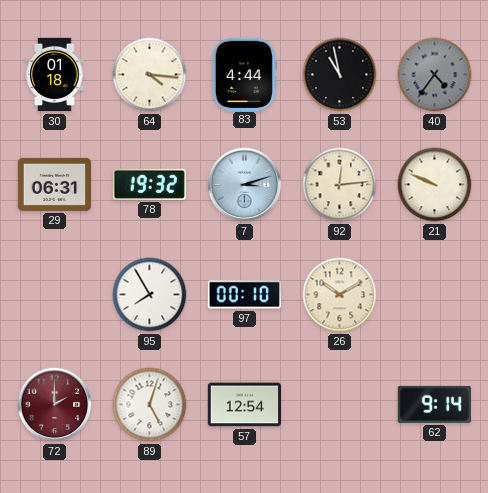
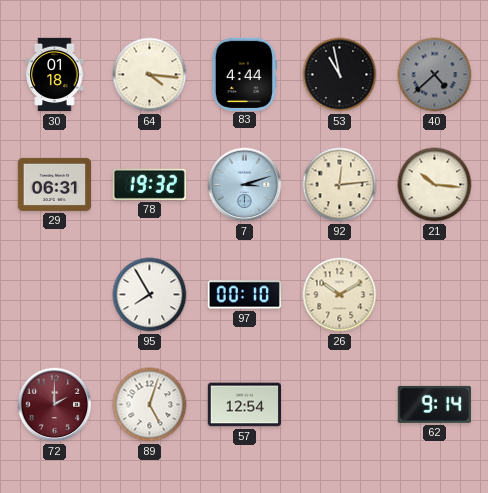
40: 4:36 -> 4:38
21: 9:49 -> 10:16
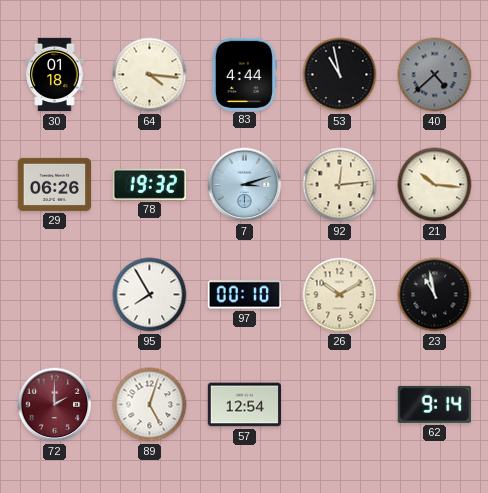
29: 06:31 -> 06:26
23: none -> 10:58
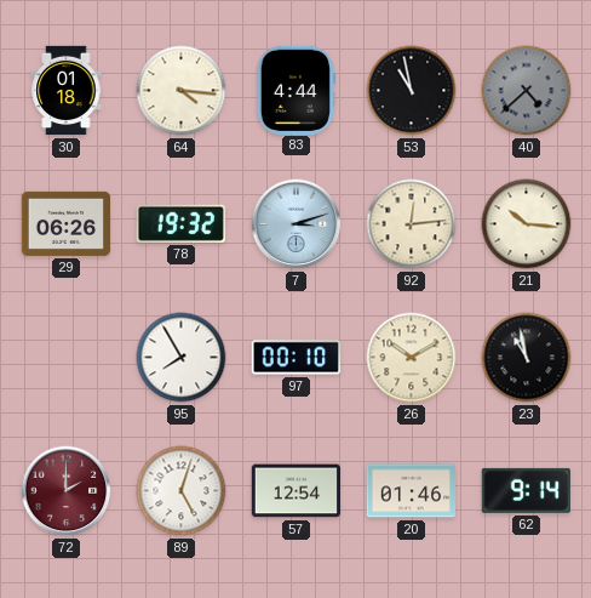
20: none -> 01:46
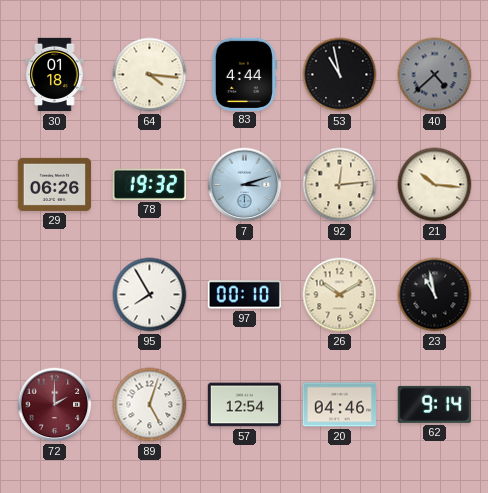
20: 01:46 -> 04:46
